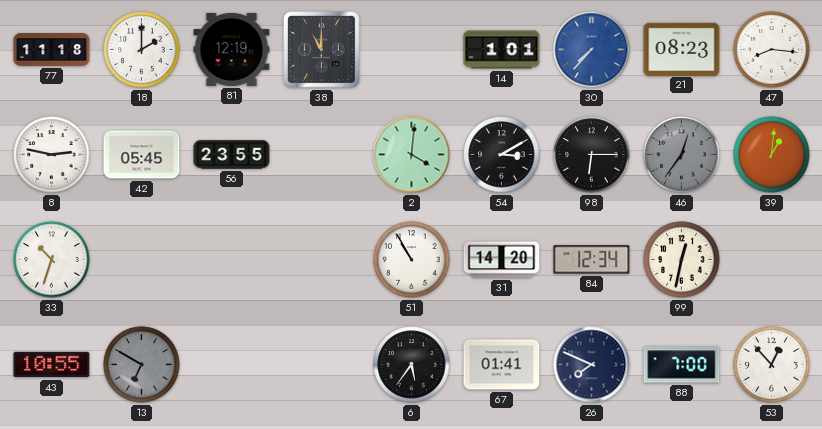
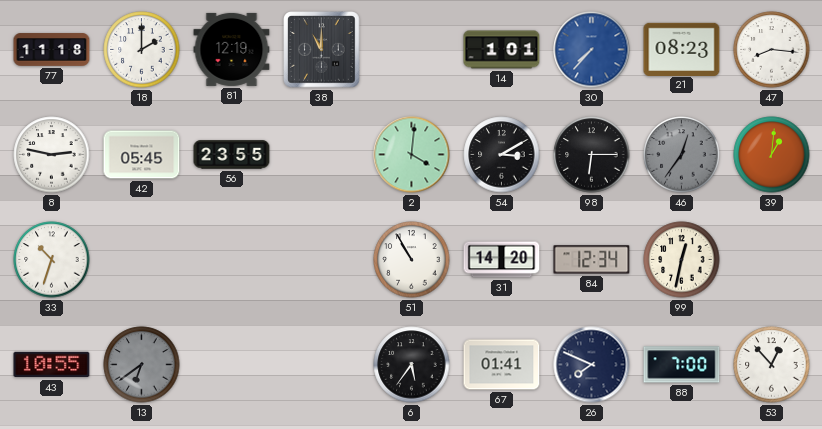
13: 6:50 -> 6:39
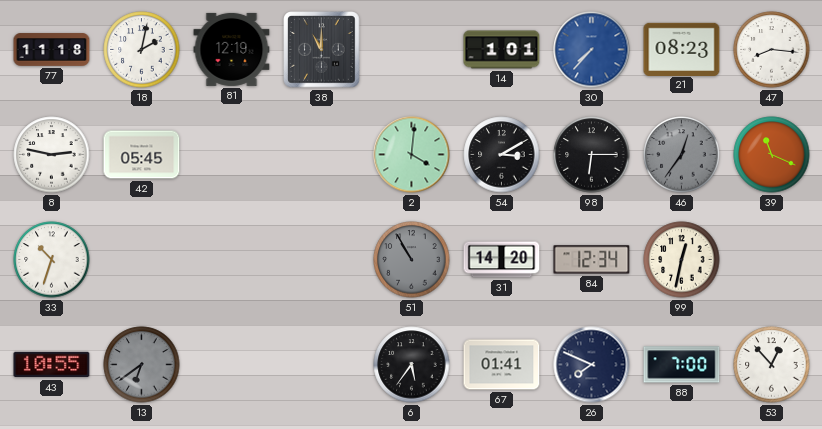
18: 2:00 -> 2:02
56: 23:55 -> none
39: 1:01 -> 11:19
51 dial: white -> grey
